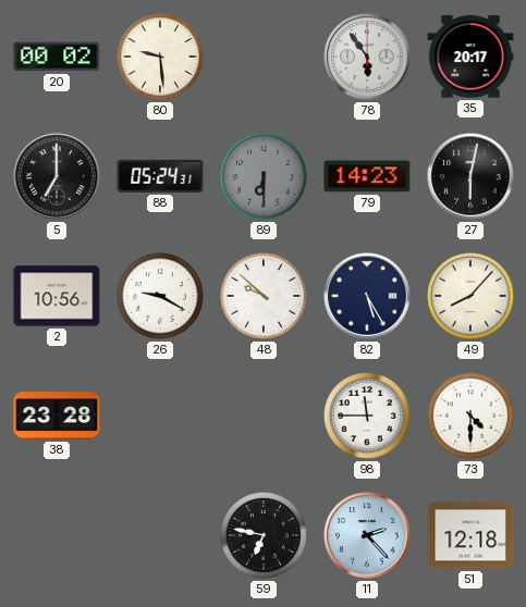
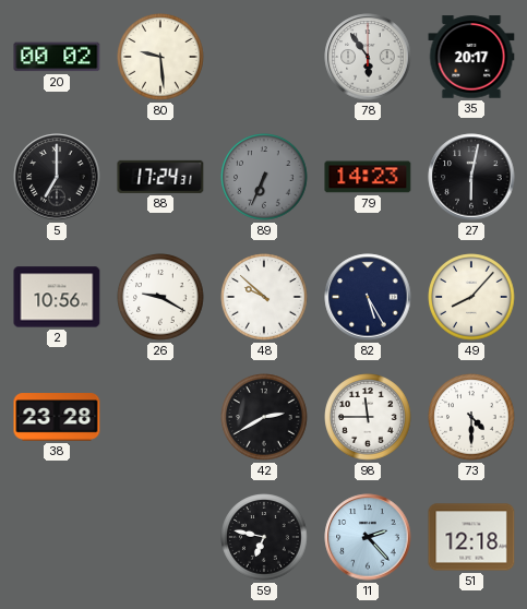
88: 05:24 -> 17:24
89: 6:30 -> 6:34
42: none -> 2:40
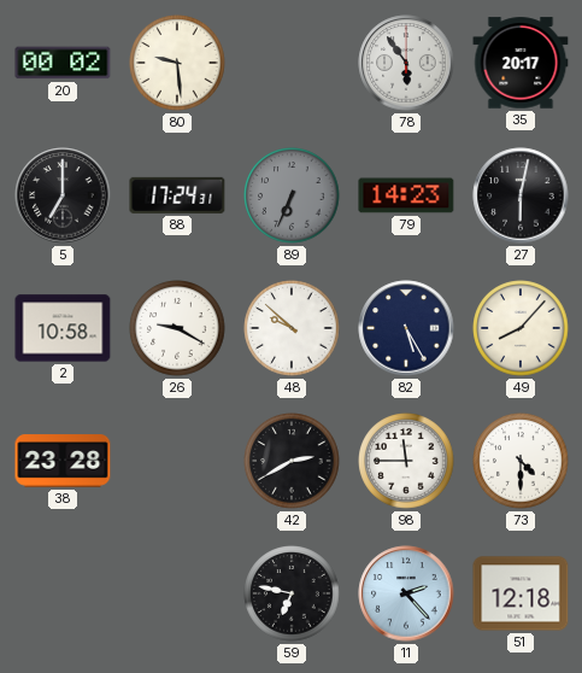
2: 10:56 -> 10:58
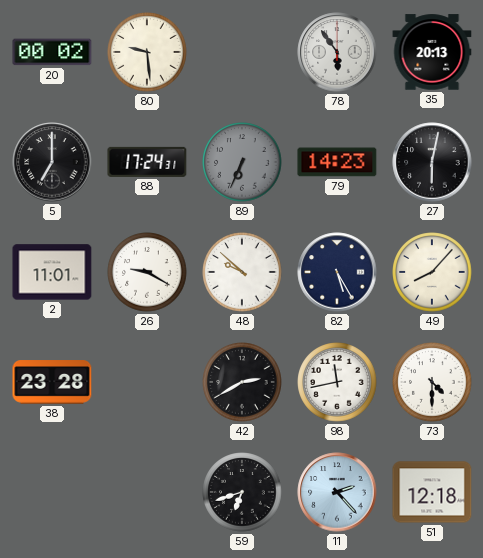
35: 20:17 -> 20:13
2: 10:58 -> 11:01
98: 11:45 -> 11:43
59: 6:47 -> 6:42
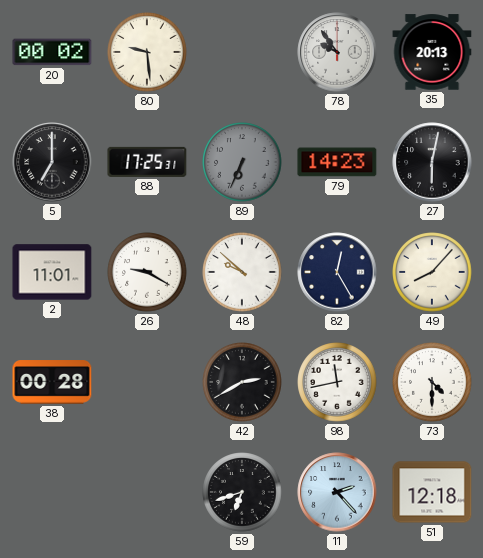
78: 5:54 -> 9:54
88: 17:24 -> 17:25
82: 5:25 -> 12:25
38: 23:28 -> 00:28
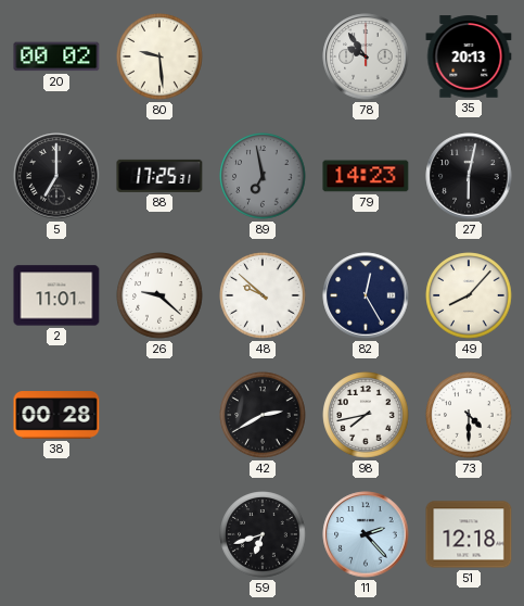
89: 6:34 -> 6:58
26: 9:20 -> 9:22
98: 11:43 -> 7:43
